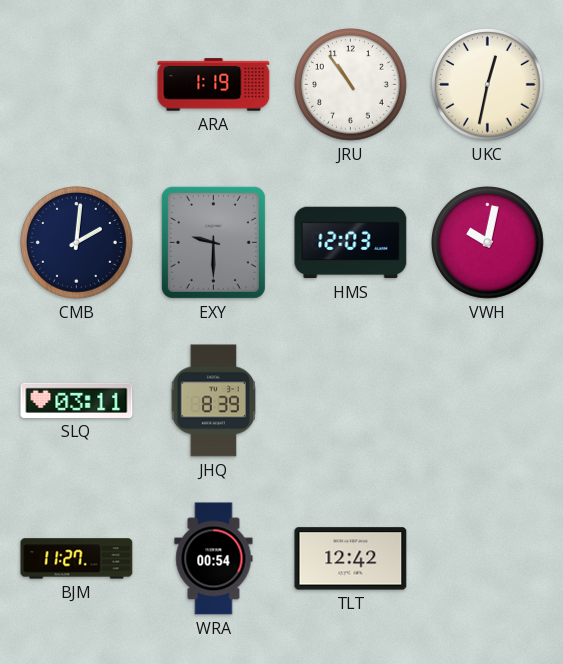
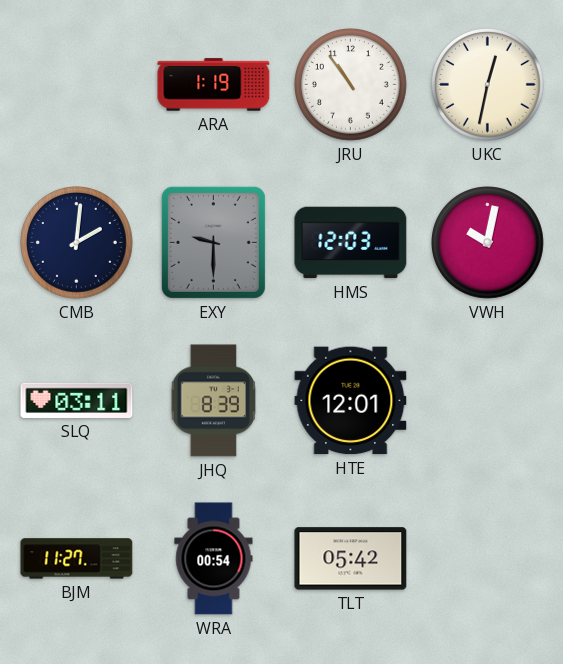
HTE: none -> 12:01
TLT: 12:42 -> 05:42
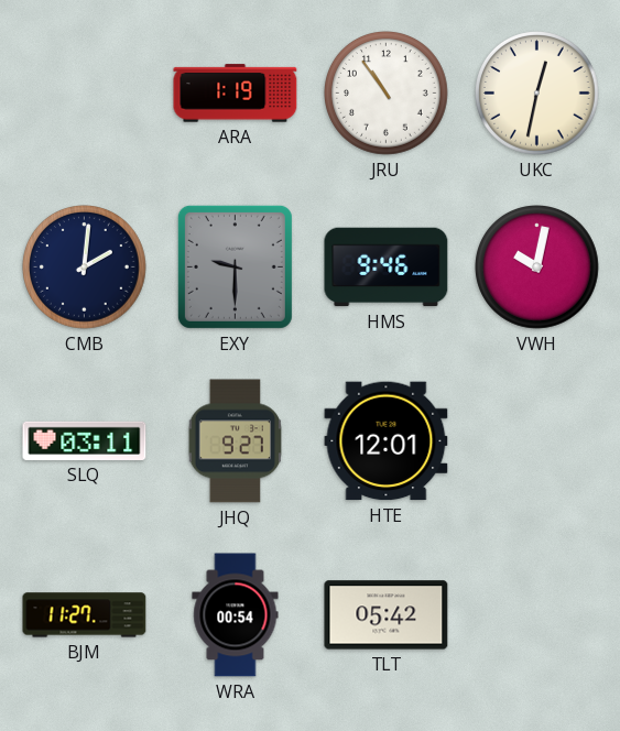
HMS: 12:03 -> 9:46
JHQ: 8:39 -> 9:27
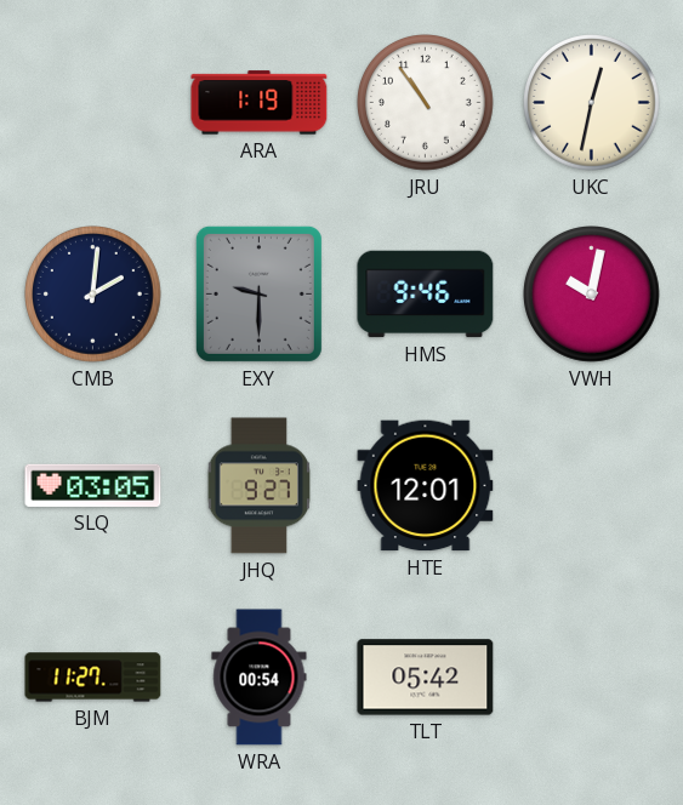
SLQ: 03:11 -> 03:05
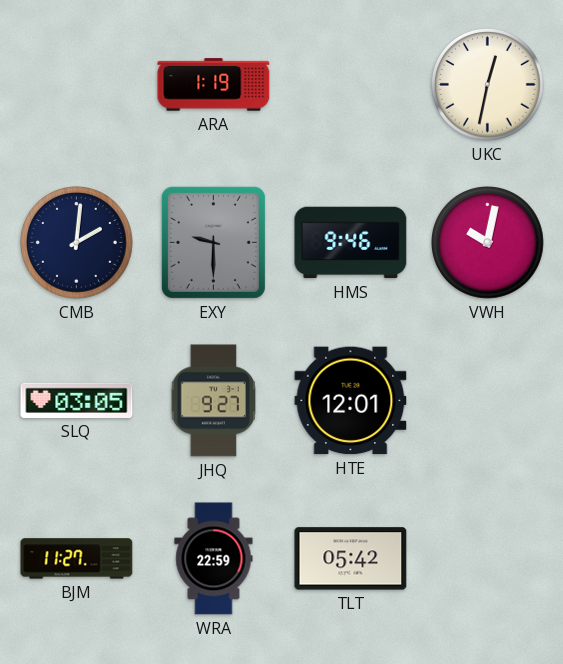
JRU: 10:54 -> none
WRA: 00:54 -> 22:59
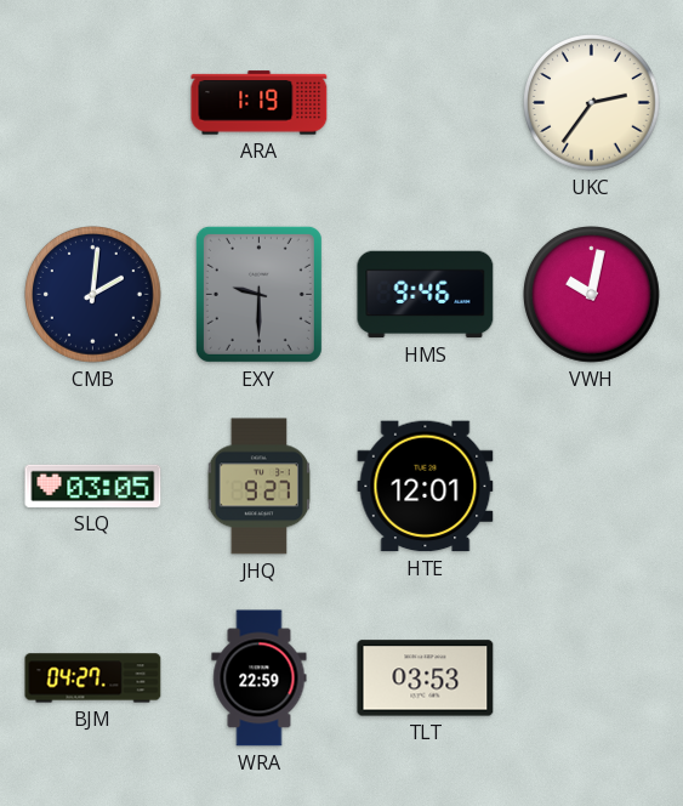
UKC: 12:32 -> 2:36
BJM: 11:27 -> 04:27
TLT: 05:42 -> 03:53
